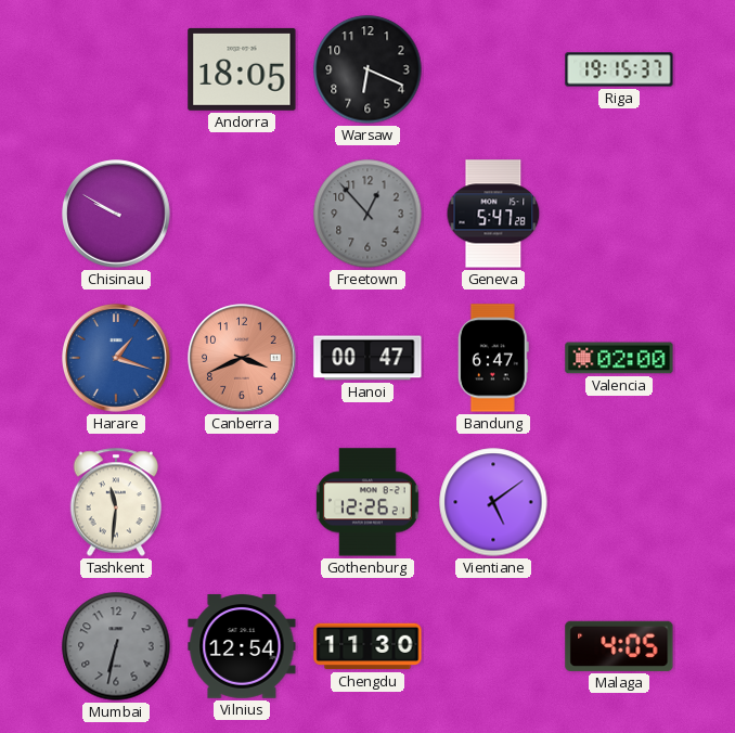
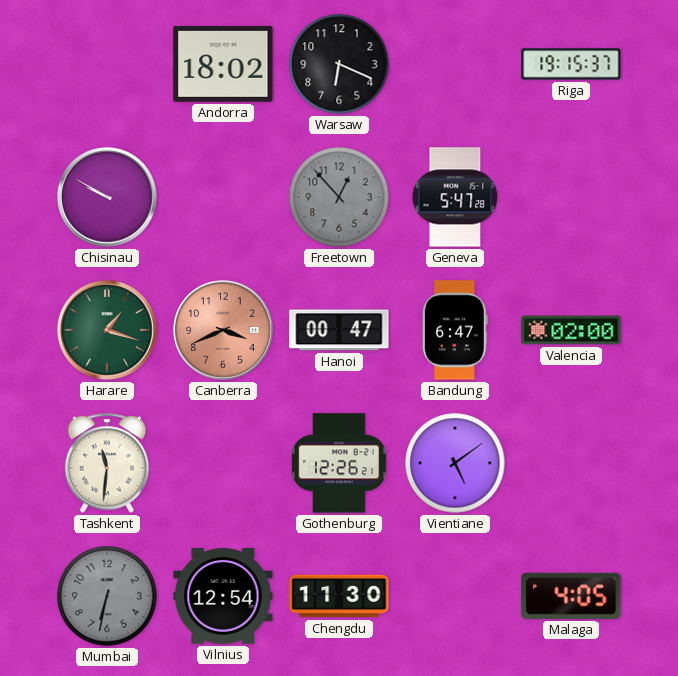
Andorra: 18:05 -> 18:02
Harare dial: blue -> green
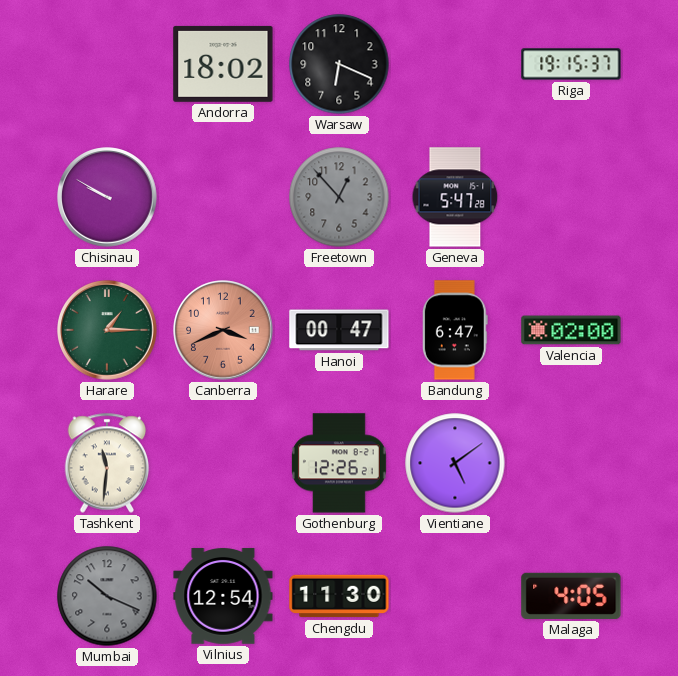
Harare: 1:18 -> 1:15
Mumbai: 6:32 -> 10:19
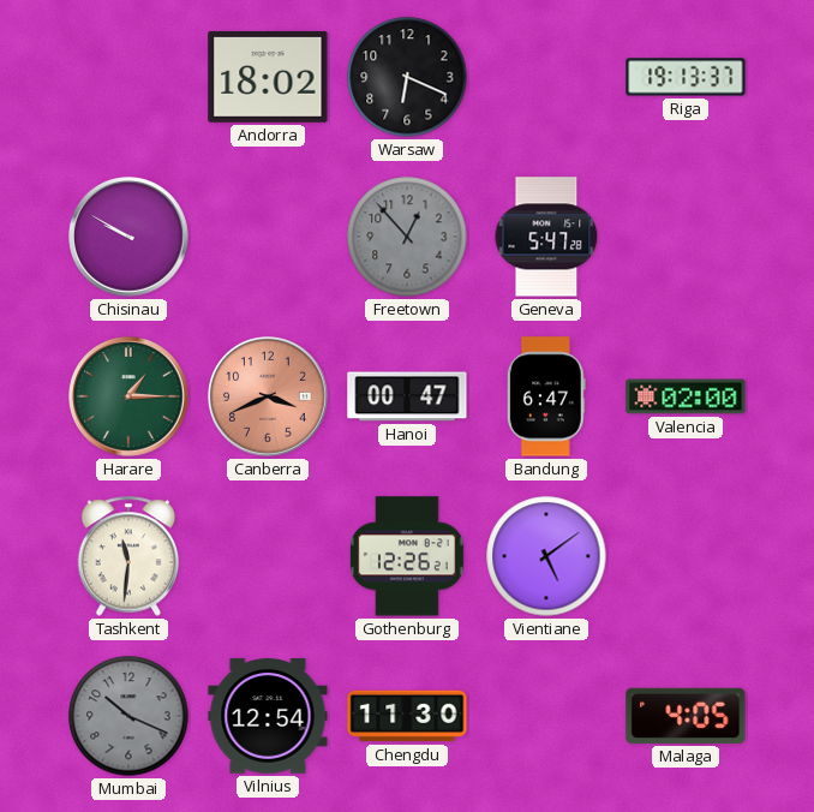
Riga: 19:15 -> 19:13
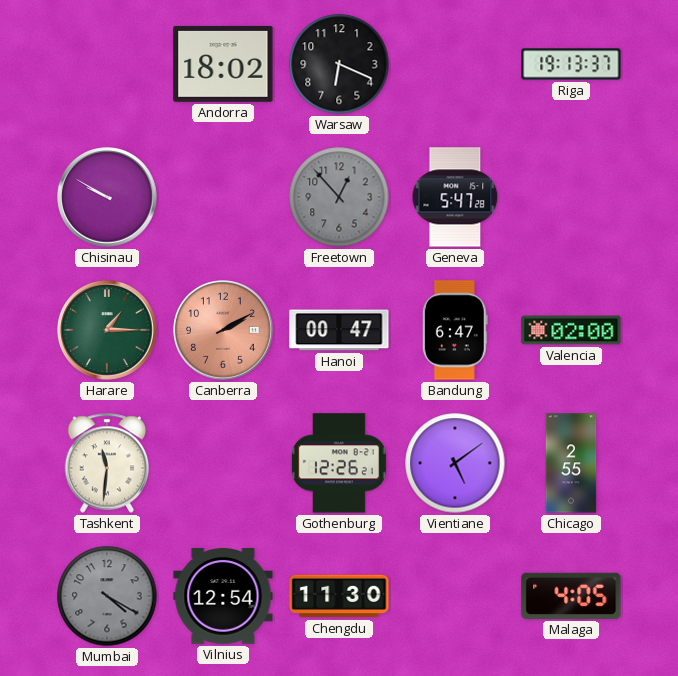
Canberra: 3:41 -> 2:10
Chicago: none -> 2:55
Mumbai: 10:19 -> 4:20
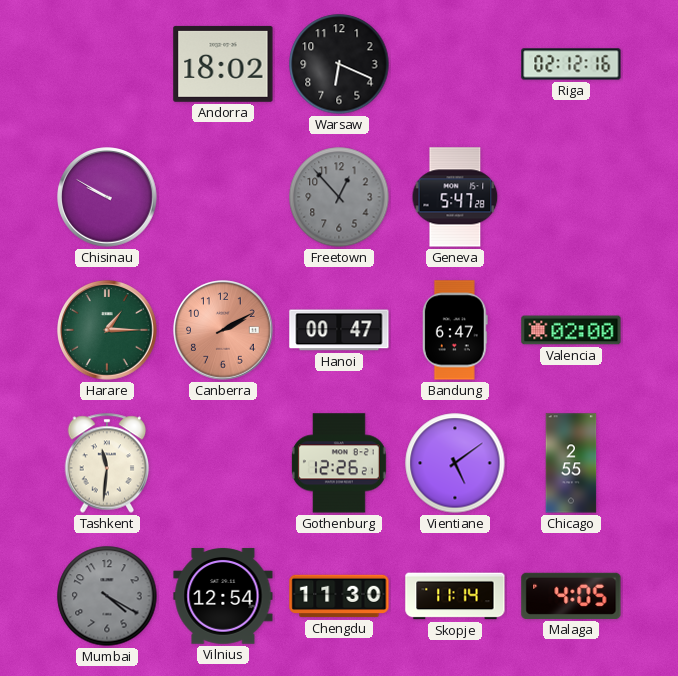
Riga: 19:13 -> 02:12
Skopje: none -> 11:14
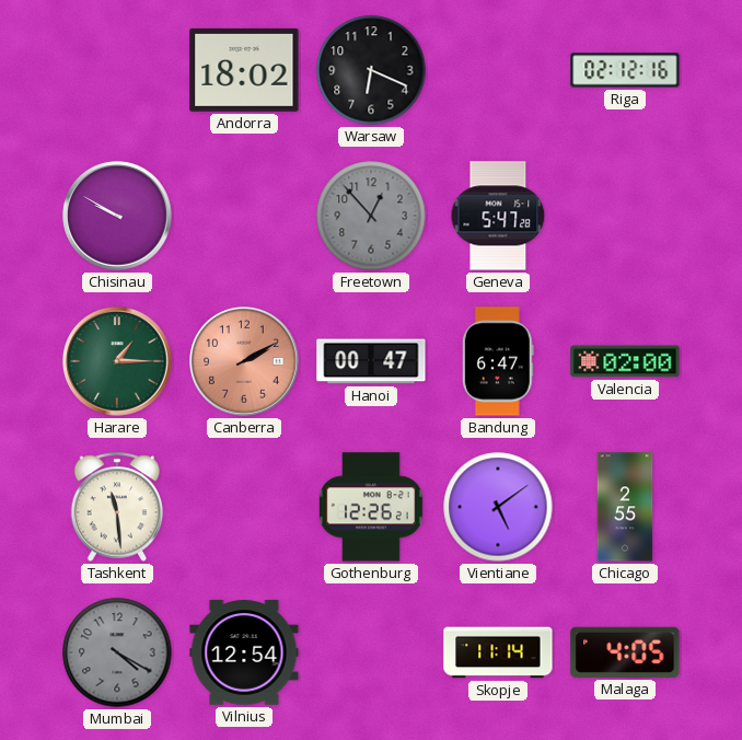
Tashkent: 11:31 -> 11:29
Chengdu: 11:30 -> none
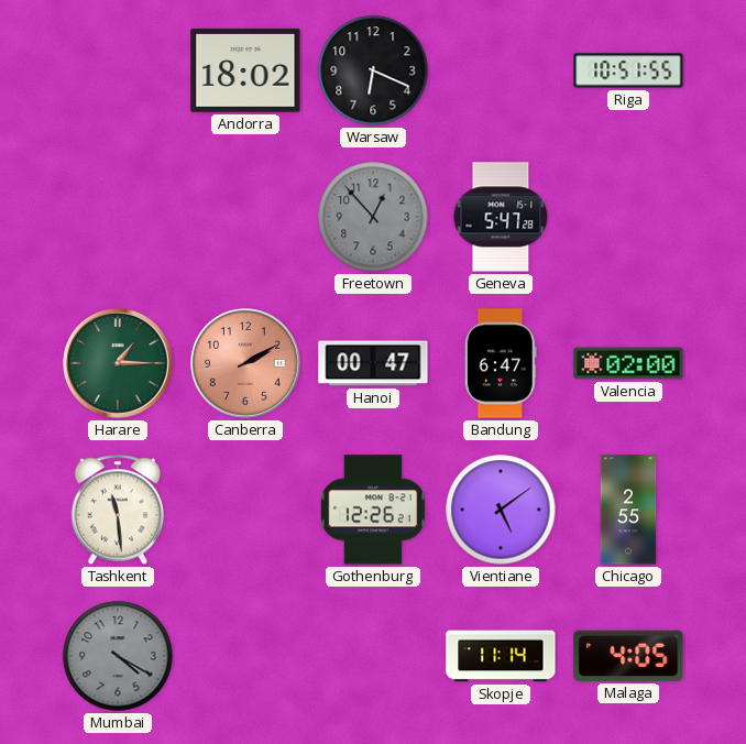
Riga: 02:12 -> 10:51
Chisinau: 9:50 -> none
Vilnius: 12:54 -> none
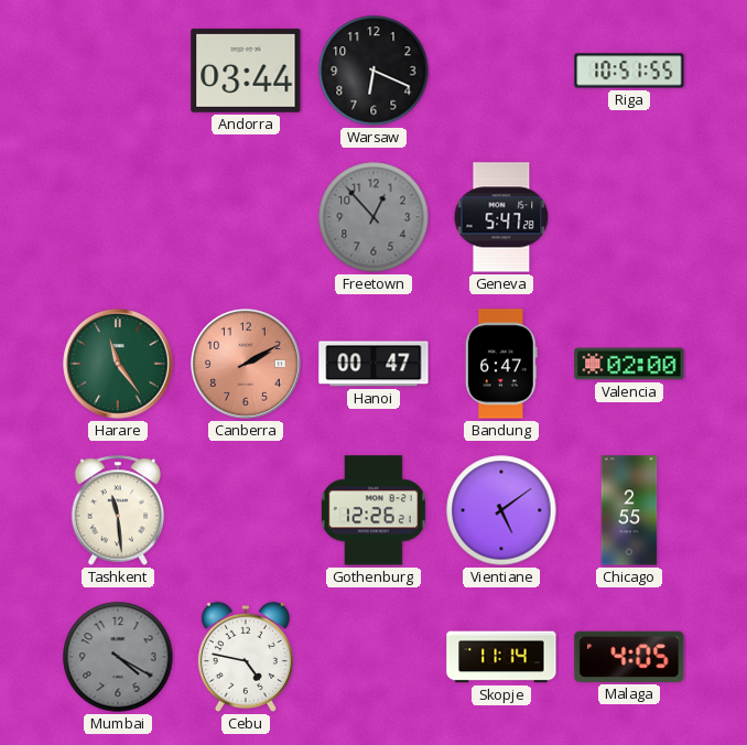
Andorra: 18:02 -> 03:44
Harare: 1:15 -> 11:24
Cebu: none -> 4:47
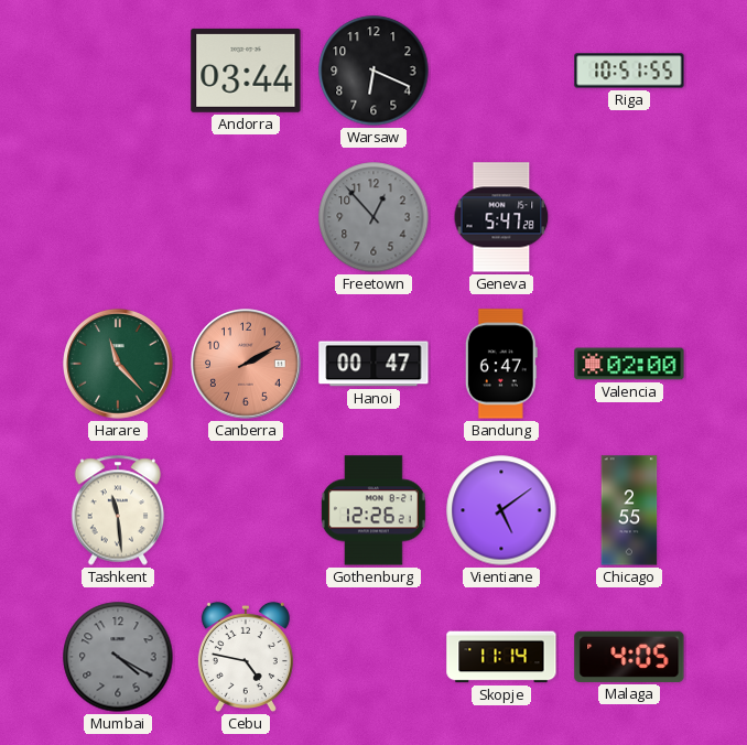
Harare: 11:24 -> 11:23
